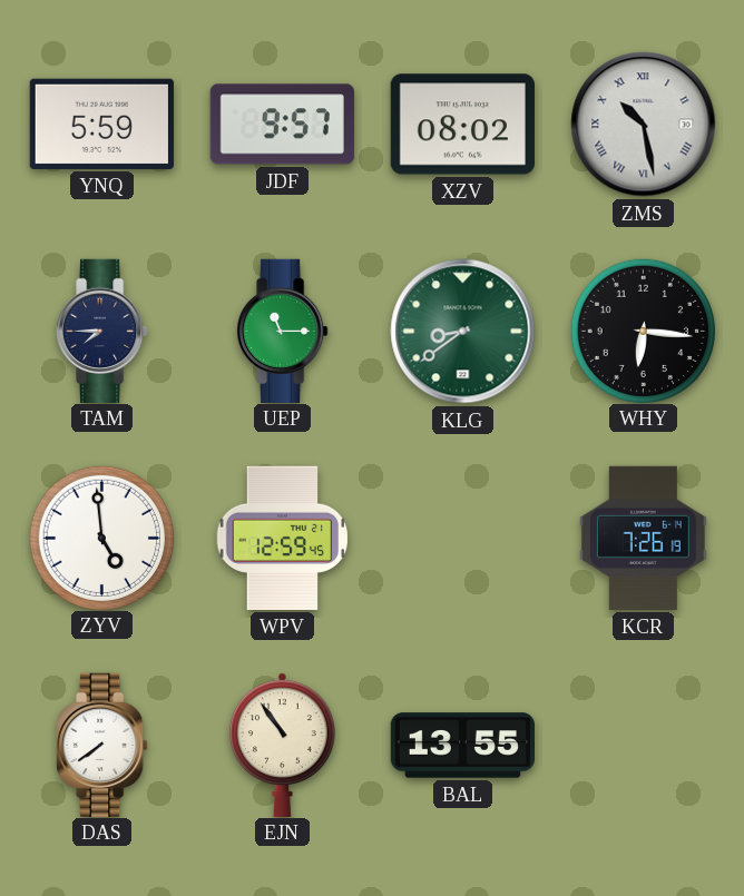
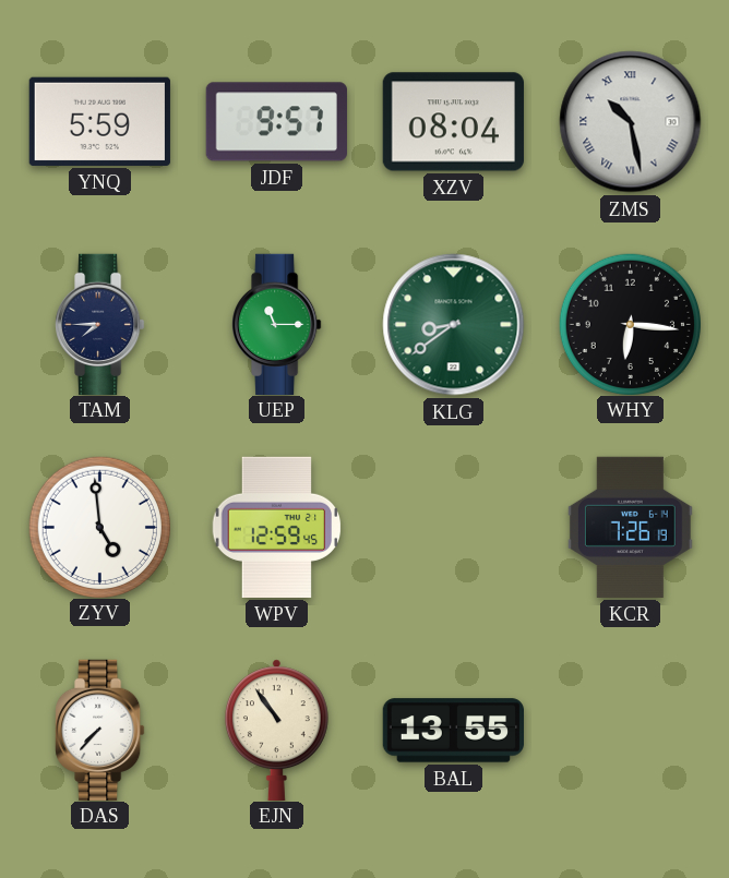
XZV: 08:02 -> 08:04
DAS: 7:39 -> 7:37
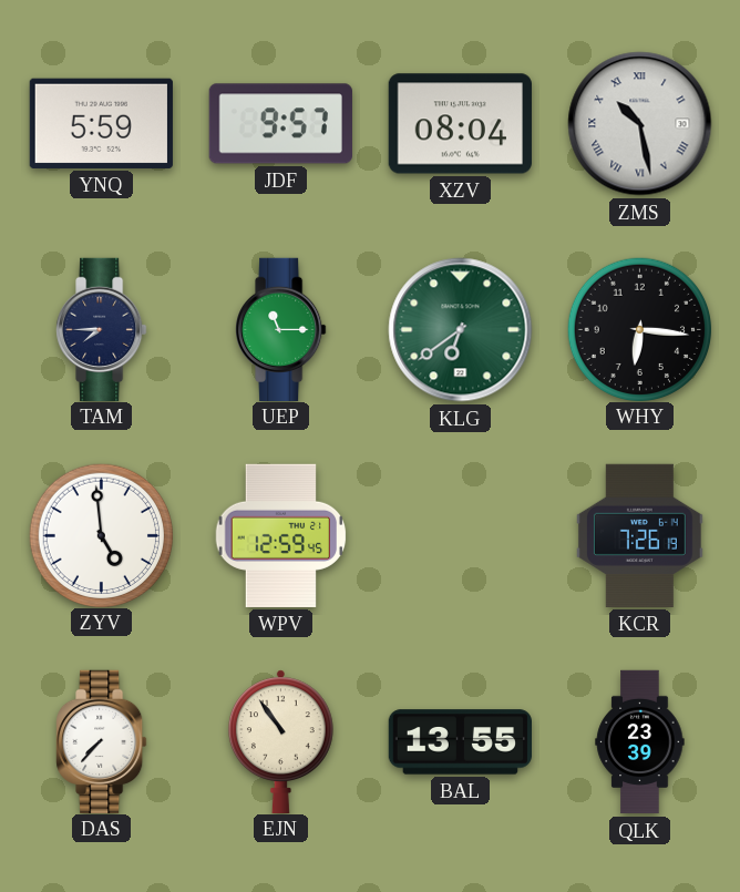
KLG: 8:39 -> 6:39
QLK: none -> 23:39
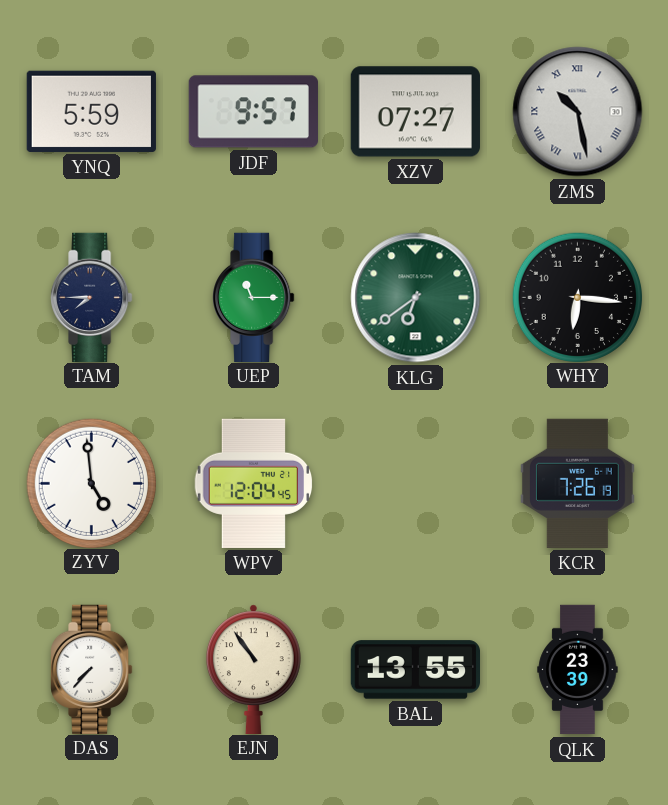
XZV: 08:04 -> 07:27
WPV: 12:59 -> 12:04
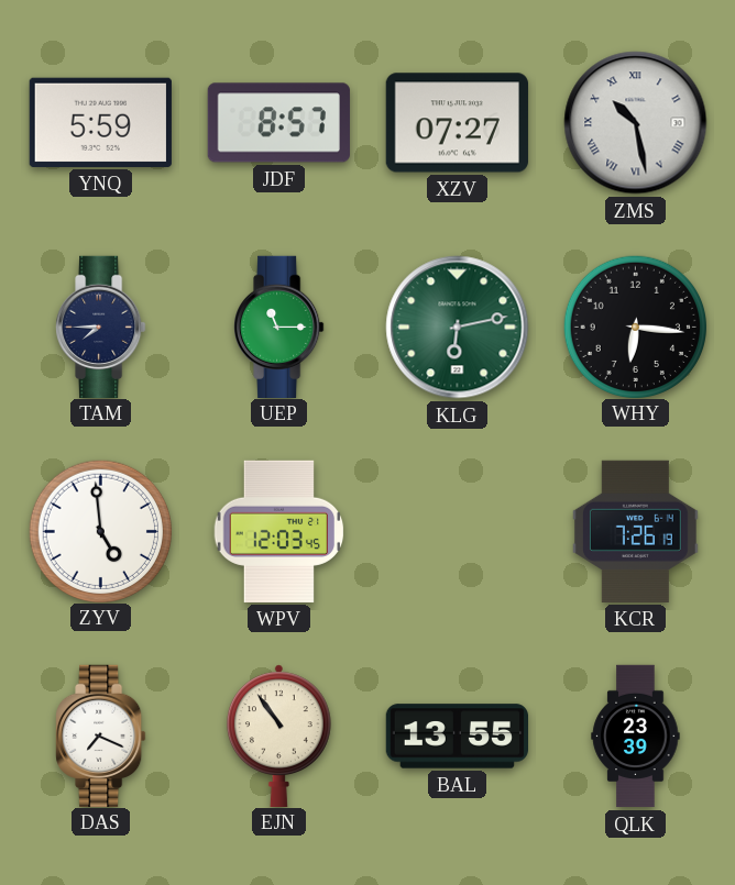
JDF: 9:57 -> 8:57
KLG: 6:39 -> 6:13
WPV: 12:04 -> 12:03
DAS: 7:37 -> 7:19
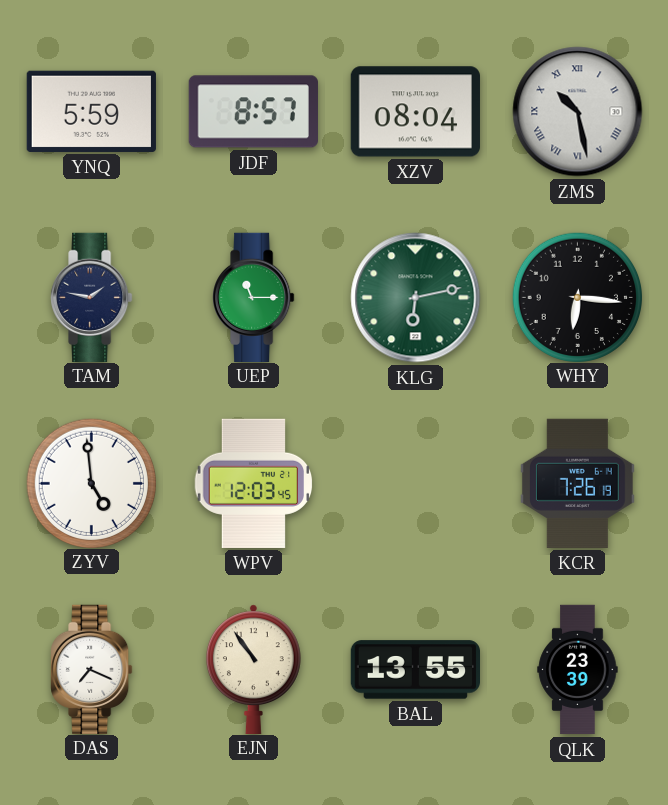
XZV: 07:27 -> 08:04
TAM: 7:45 -> 1:47
